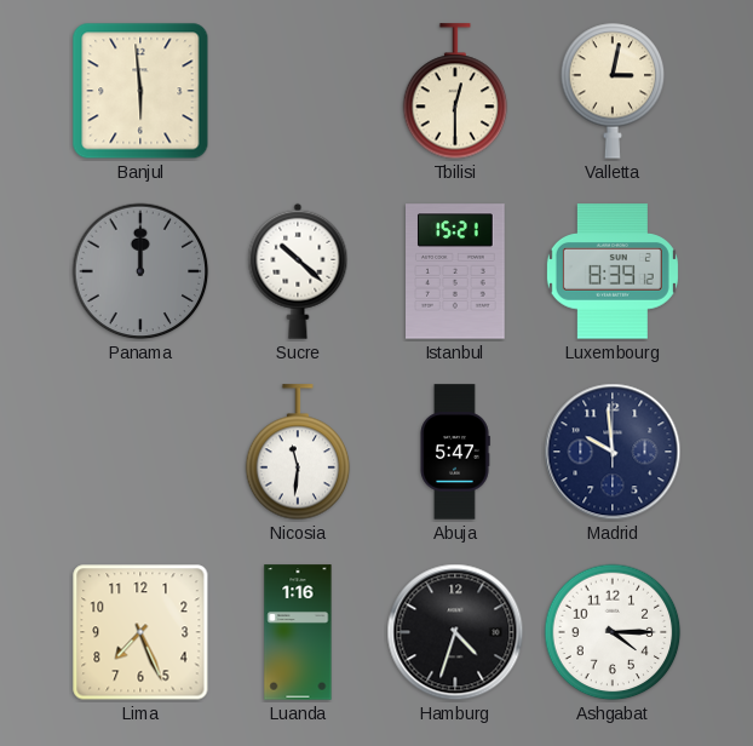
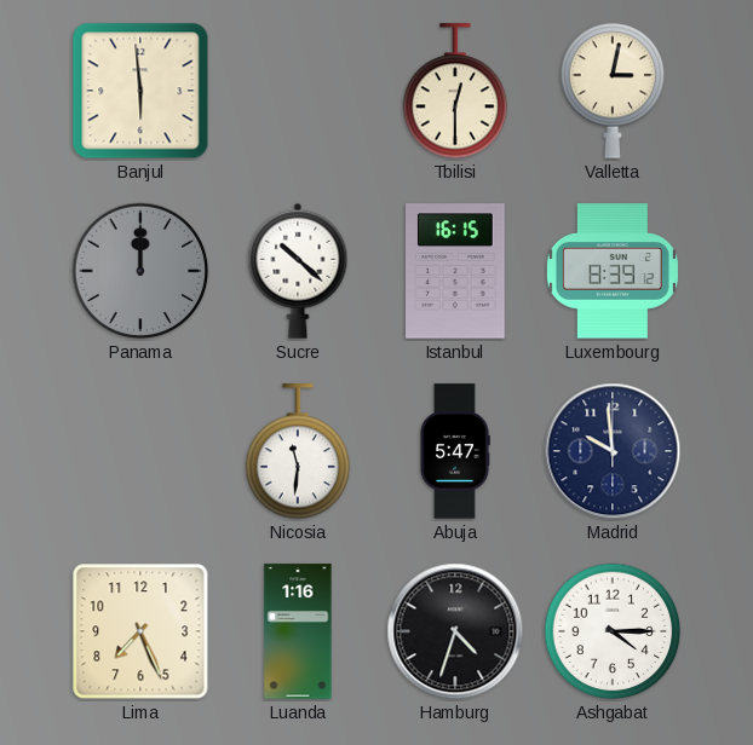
Istanbul: 15:21 -> 16:15
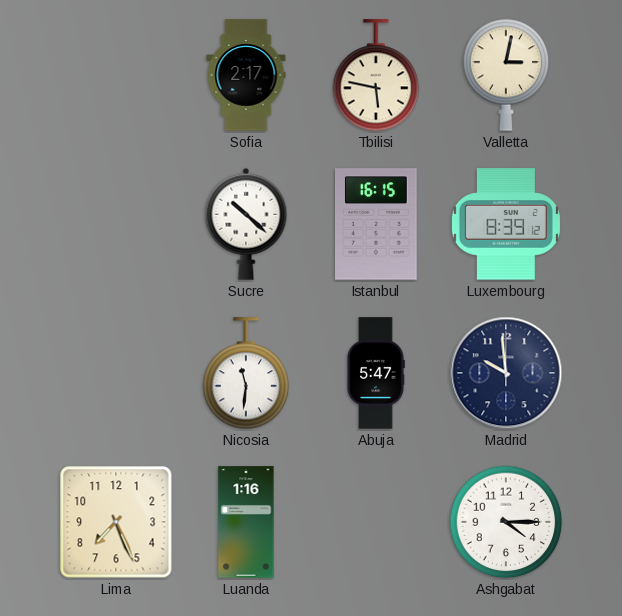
Banjul: 5:59 -> none
Sofia: none -> 2:17
Tbilisi: 12:30 -> 5:47
Panama: 12:00 -> none
Hamburg: 4:33 -> none
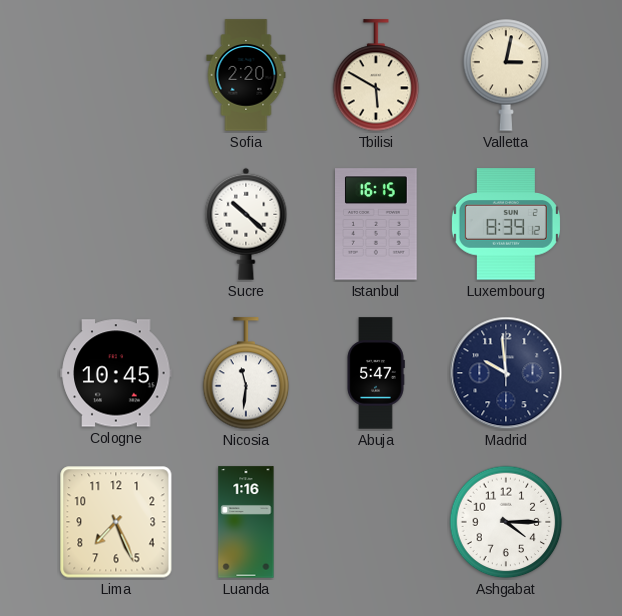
Sofia: 2:17 -> 2:20
Tbilisi: 5:47 -> 5:50
Cologne: none -> 10:45
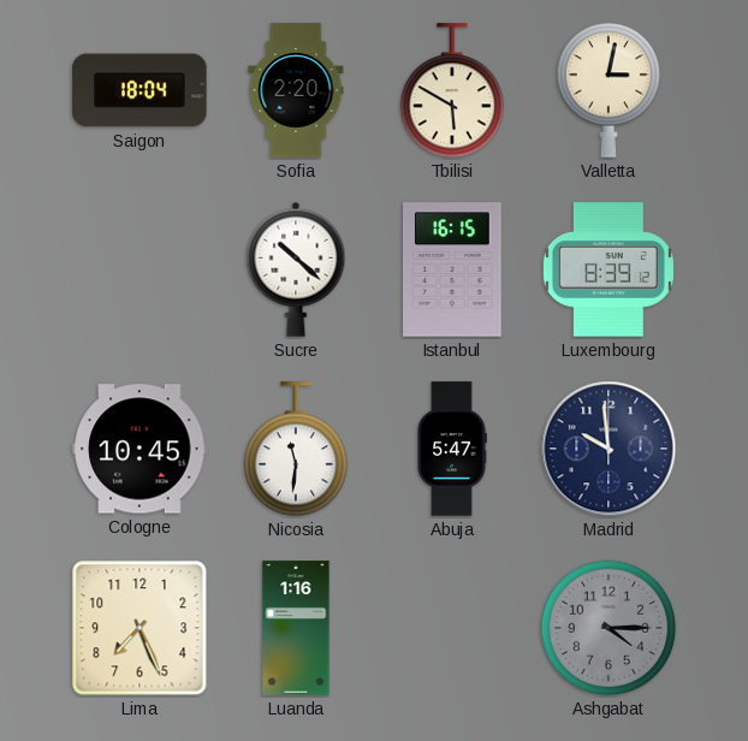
Saigon: none -> 18:04
Ashgabat dial: white -> grey
